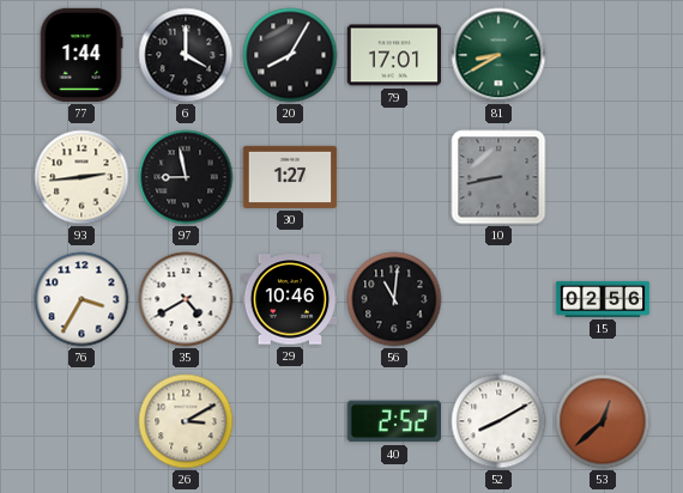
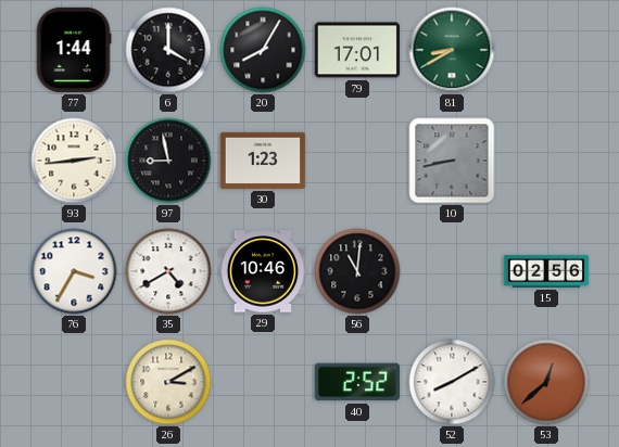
30: 1:27 -> 1:23
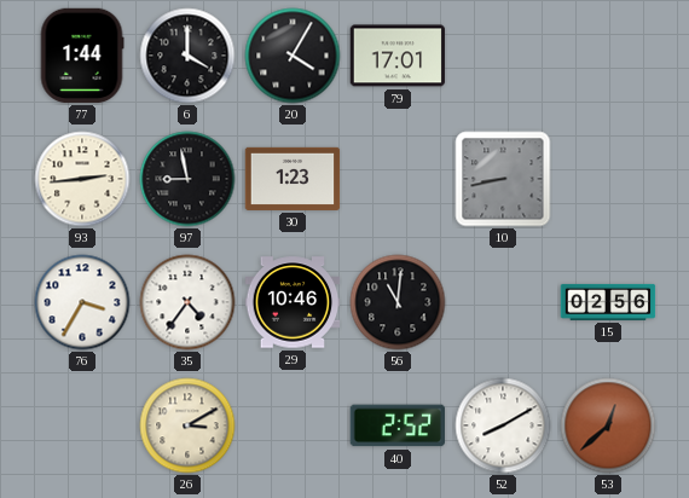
20: 8:05 -> 4:05
81: 8:40 -> none
35: 4:40 -> 4:36
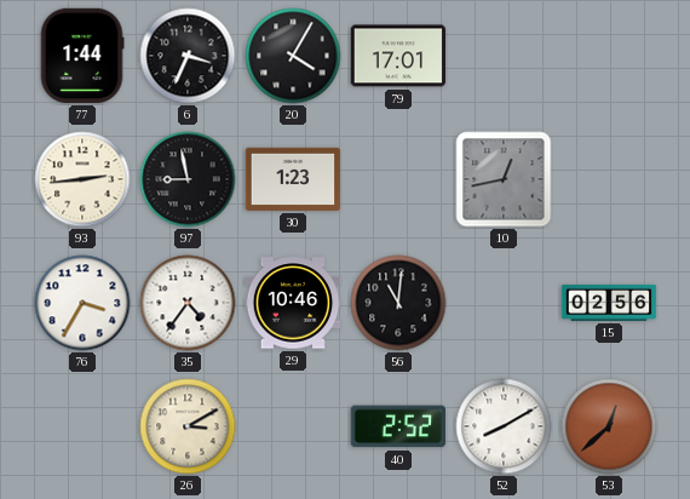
6: 4:00 -> 3:34
10: 8:43 -> 12:43
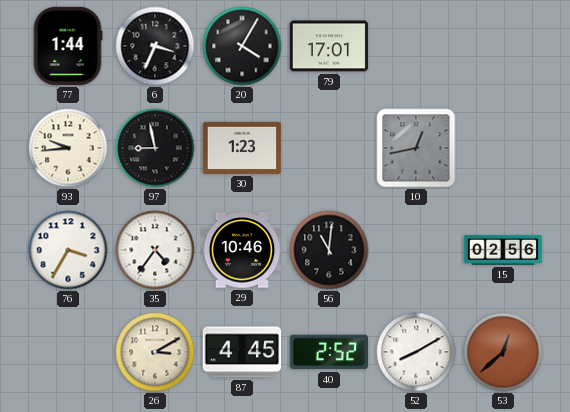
93: 2:44 -> 9:44
87: none -> 4:45
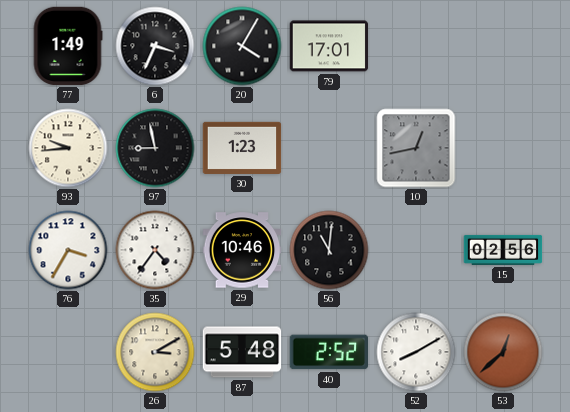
77: 1:44 -> 1:49
87: 4:45 -> 5:48
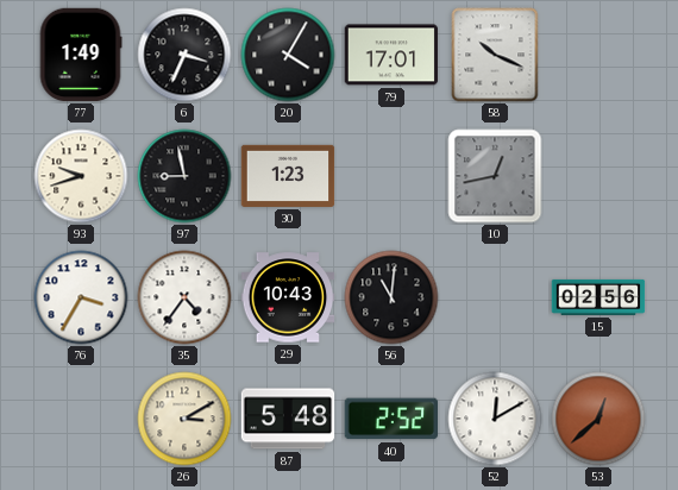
58: none -> 10:19
93: 9:44 -> 9:42
29: 10:46 -> 10:43
52: 8:10 -> 12:10
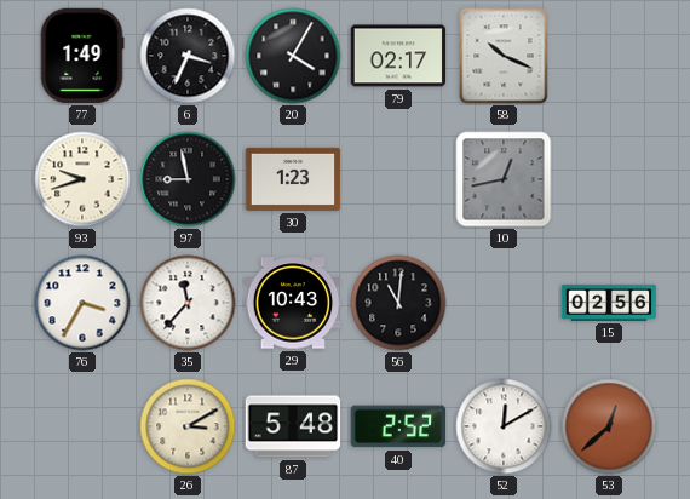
79: 17:01 -> 02:17
35: 4:36 -> 11:37
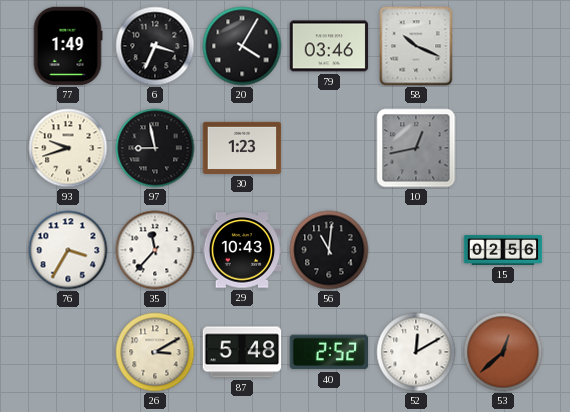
79: 02:17 -> 03:46
